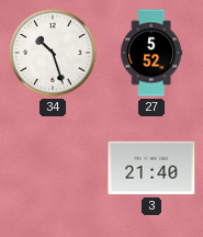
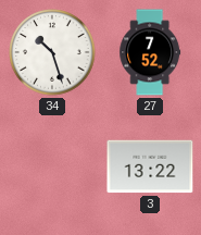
27: 5:52 -> 7:52
3: 21:40 -> 13:22
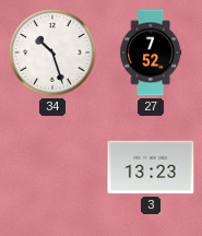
3: 13:22 -> 13:23
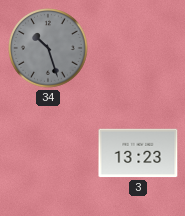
34 dial: white -> grey
27: 7:52 -> none
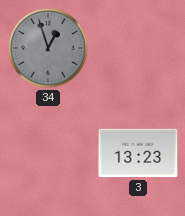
34: 10:27 -> 12:57
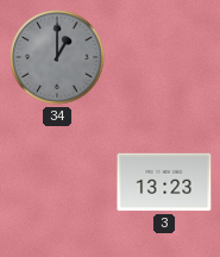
34: 12:57 -> 1:00
